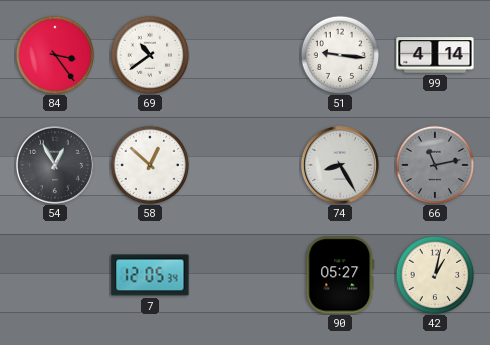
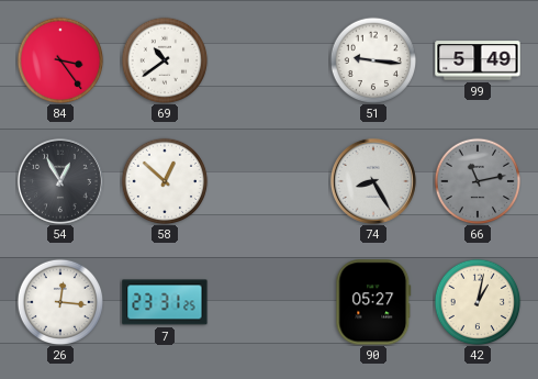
99: 4:14 -> 5:49
26: none -> 12:16
7: 12:05 -> 23:31
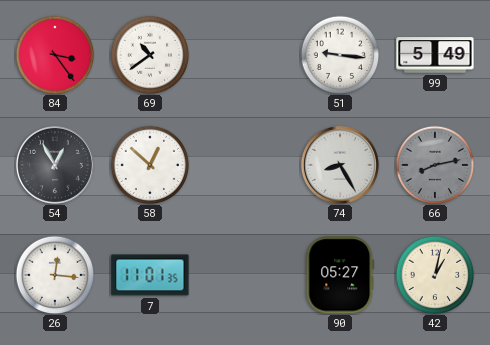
66: 11:13 -> 8:13
7: 23:31 -> 11:01
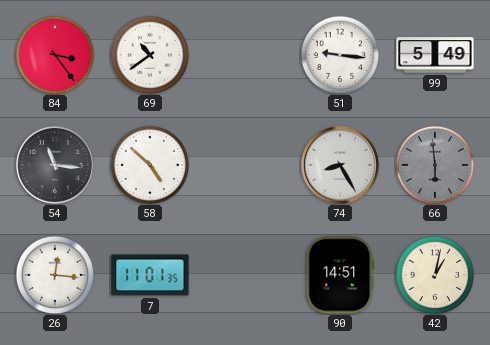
54: 12:55 -> 11:16
58: 12:52 -> 4:52
66: 8:13 -> 5:59
90: 05:27 -> 14:51
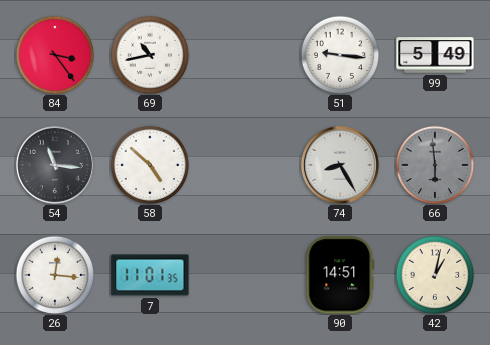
69: 10:39 -> 10:43
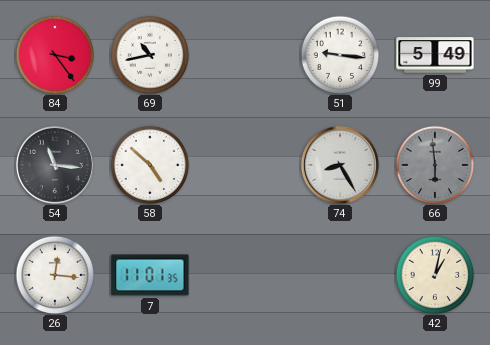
90: 14:51 -> none
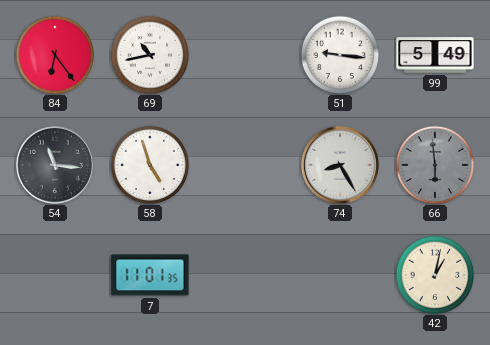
84: 3:24 -> 6:24
58: 4:52 -> 4:57
26: 12:16 -> none
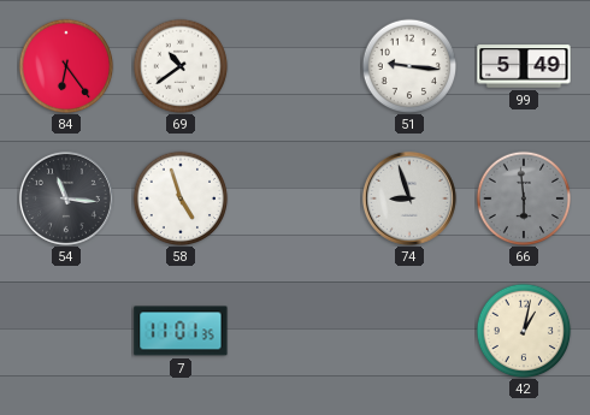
69: 10:43 -> 10:39
74: 8:25 -> 8:57
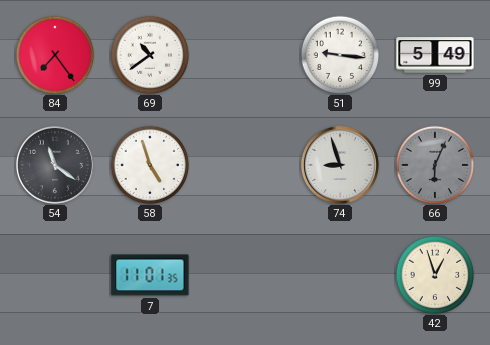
84: 6:24 -> 7:24
54: 11:16 -> 11:21
66: 5:59 -> 6:04
42: 1:02 -> 12:57
